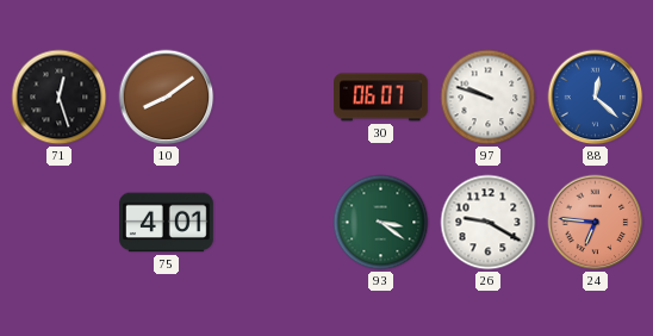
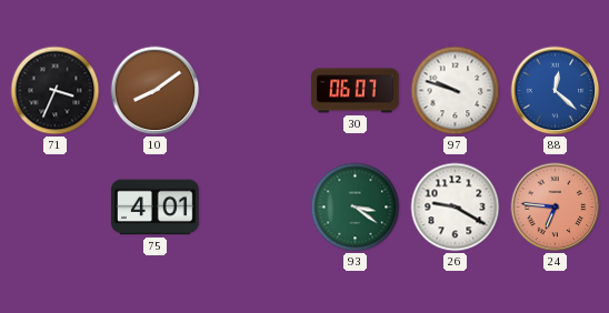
71: 12:27 -> 3:34
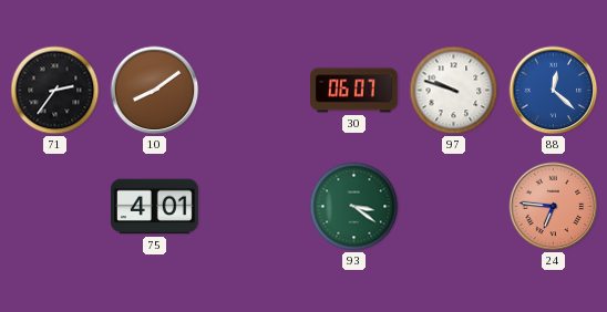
71: 3:34 -> 2:36
26: 9:20 -> none
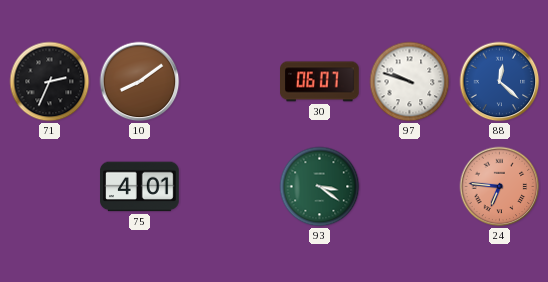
71: 2:36 -> 2:34
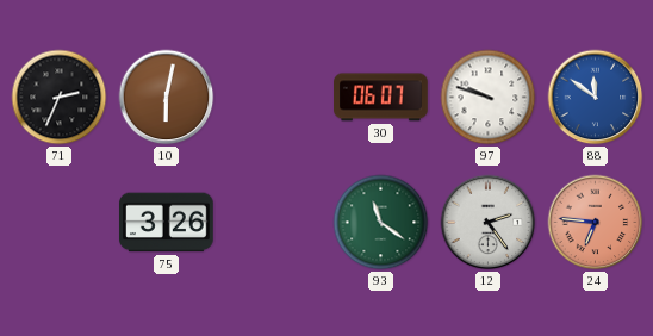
10: 8:09 -> 6:02
88: 12:22 -> 11:51
75: 4:01 -> 3:26
93: 3:21 -> 11:21
12: none -> 2:24
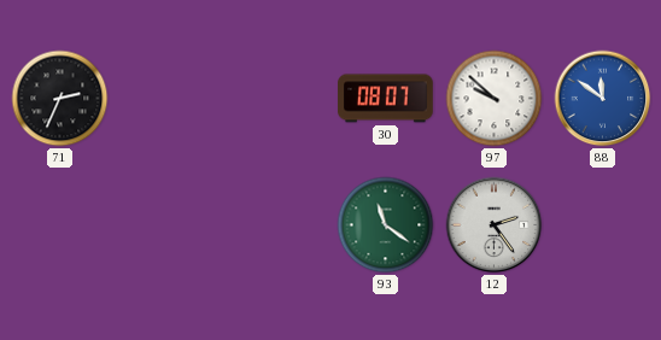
10: 6:02 -> none
30: 06:07 -> 08:07
97: 9:48 -> 9:52
75: 3:26 -> none
24: 6:46 -> none
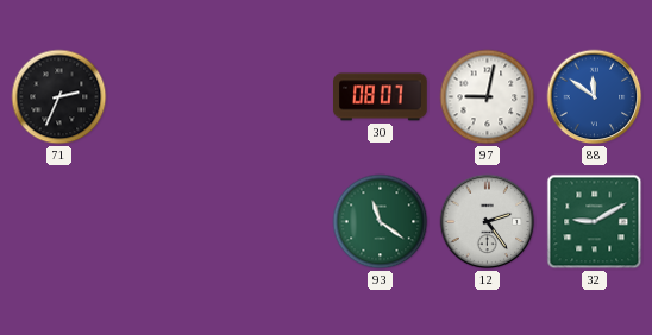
97: 9:52 -> 9:02
32: none -> 9:10
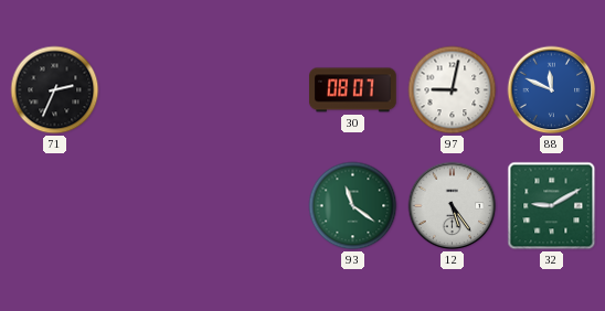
88: 11:51 -> 11:49
12: 2:24 -> 5:24
